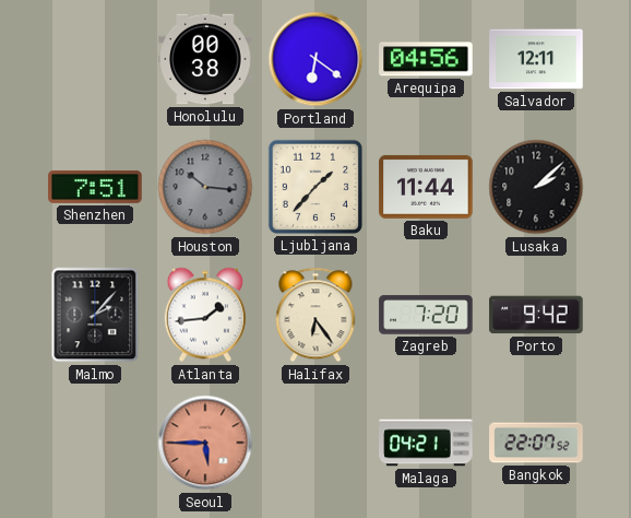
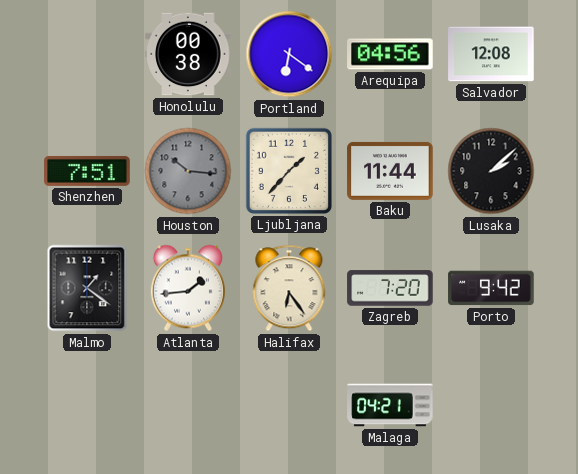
Salvador: 12:11 -> 12:08
Malmo: 2:07 -> 1:21
Seoul: 5:45 -> none
Bangkok: 22:07 -> none
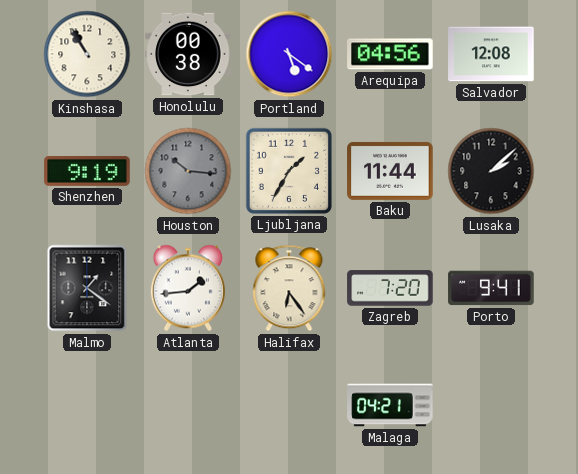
Kinshasa: none -> 10:55
Portland: 6:21 -> 5:21
Shenzhen: 7:51 -> 9:19
Ljubljana: 1:37 -> 1:35
Porto: 9:42 -> 9:41
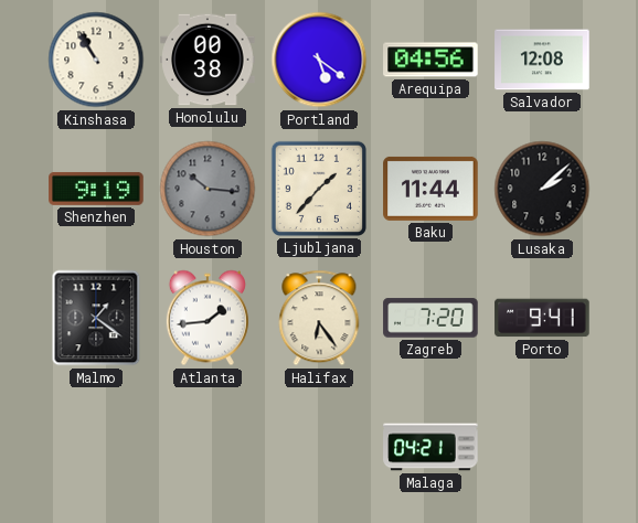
Ljubljana: 1:35 -> 1:37
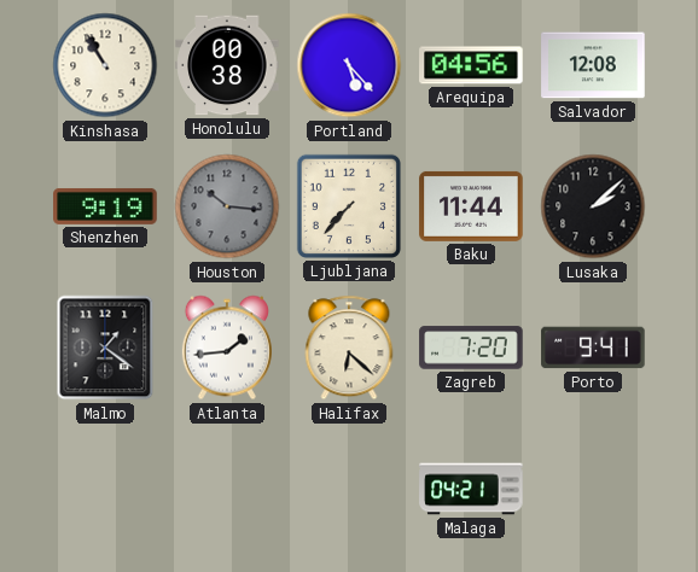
Portland: 5:21 -> 5:23
Ljubljana: 1:37 -> 7:37
Halifax: 6:24 -> 6:22
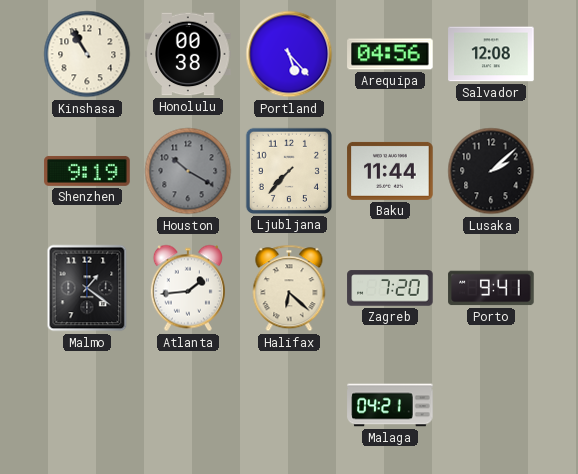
Houston: 10:16 -> 10:20
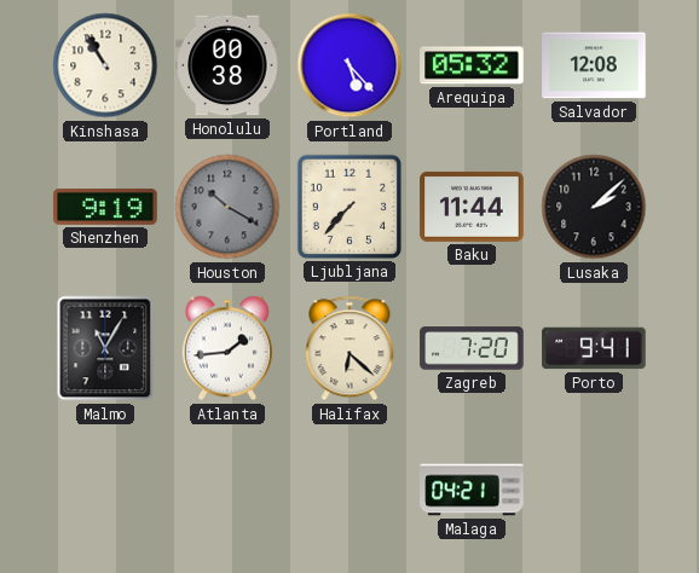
Arequipa: 04:56 -> 05:32
Malmo: 1:21 -> 11:05
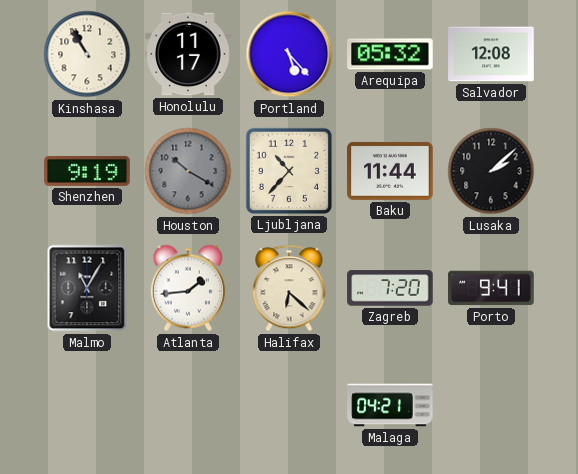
Honolulu: 00:38 -> 11:17
Ljubljana: 7:37 -> 10:37
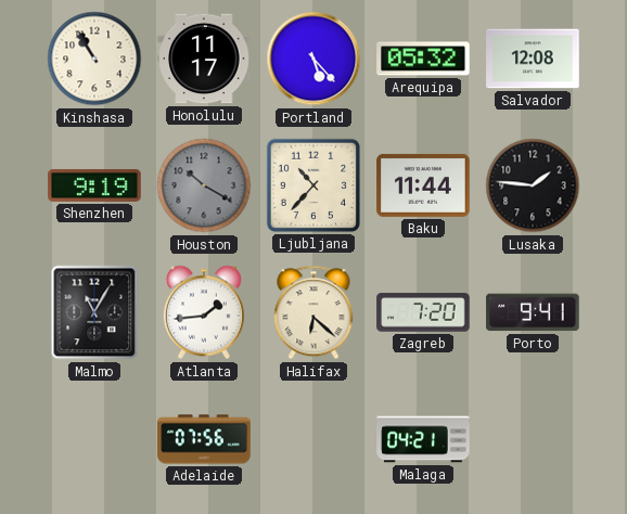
Lusaka: 2:08 -> 1:46
Adelaide: none -> 07:56
